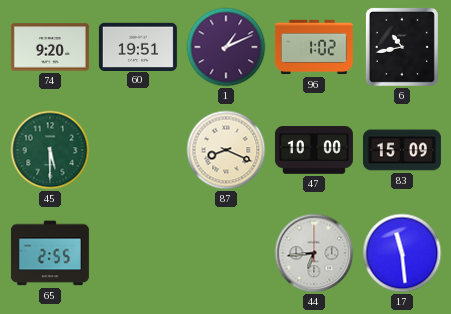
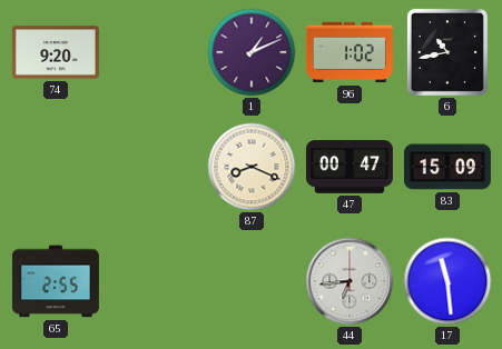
60: 19:51 -> none
45: 5:30 -> none
47: 10:00 -> 00:47
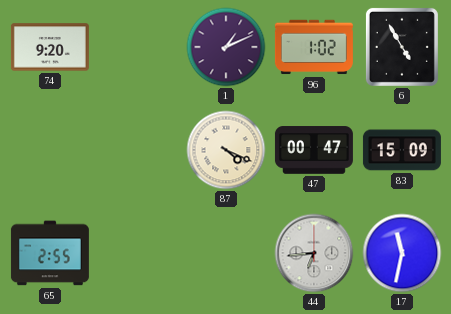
6: 10:43 -> 4:55
87: 8:19 -> 4:19
17: 11:29 -> 11:32
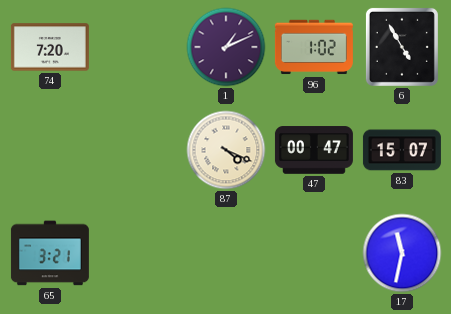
74: 9:20 -> 7:20
83: 15:09 -> 15:07
65: 2:55 -> 3:21
44: 6:44 -> none
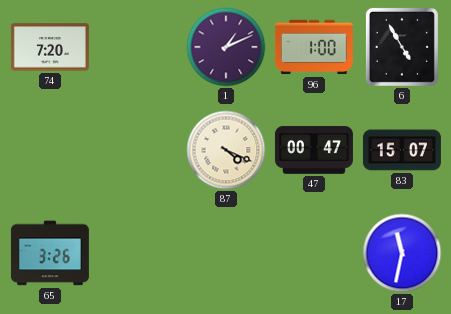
96: 1:02 -> 1:00
65: 3:21 -> 3:26
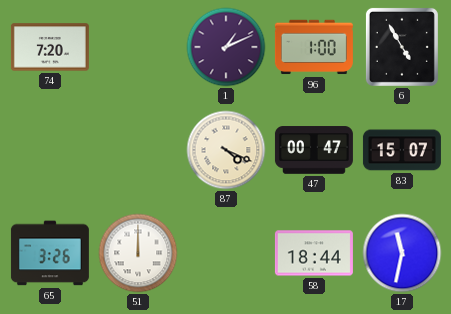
51: none -> 12:00
58: none -> 18:44
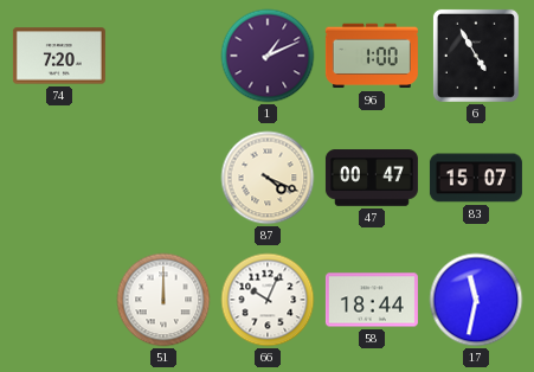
65: 3:26 -> none
66: none -> 10:04
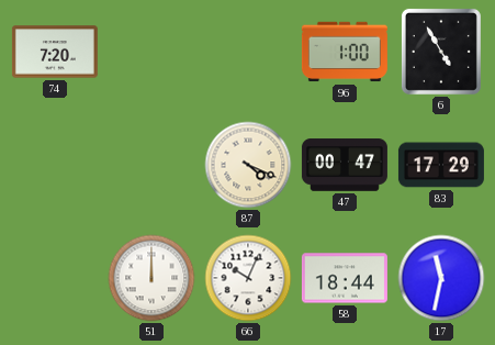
1: 1:11 -> none
83: 15:07 -> 17:29
